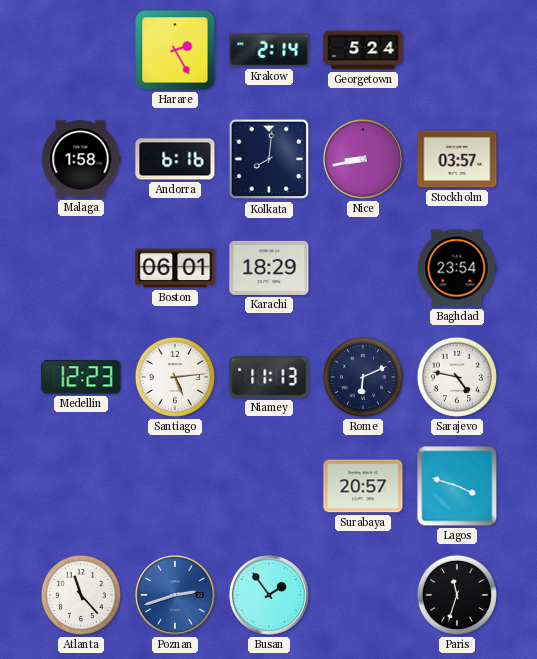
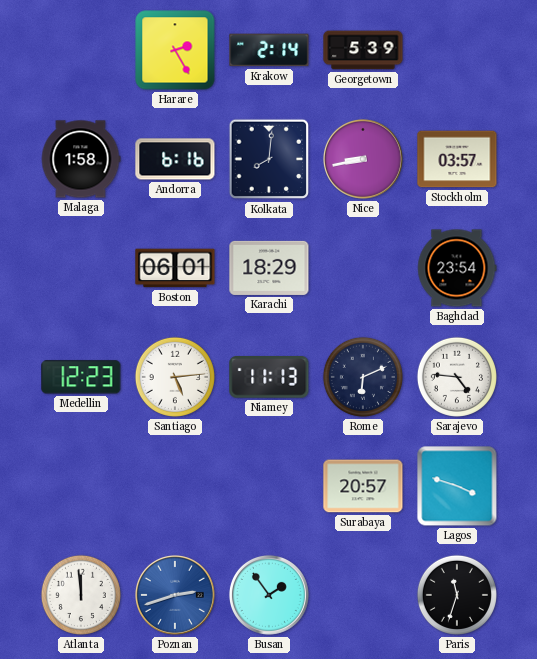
Georgetown: 5:24 -> 5:39
Sarajevo: 4:47 -> 4:46
Atlanta: 11:23 -> 11:59
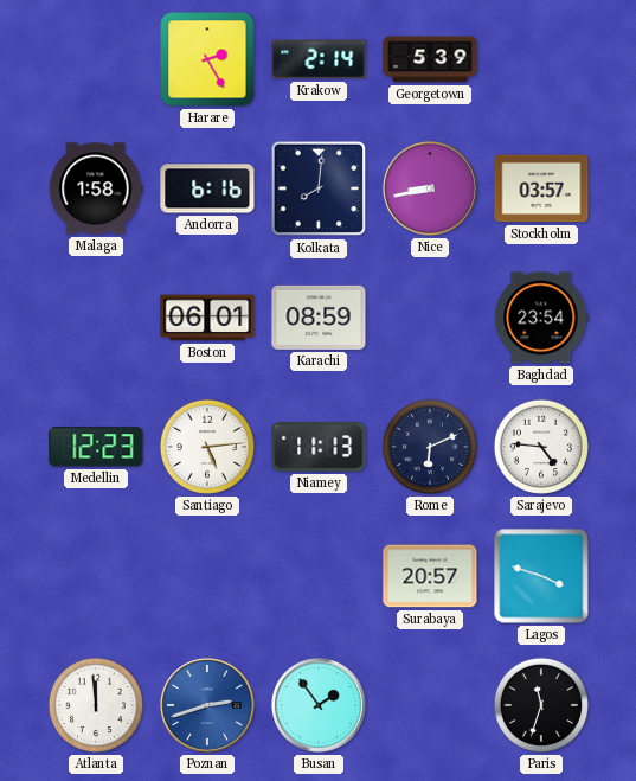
Karachi: 18:29 -> 08:59
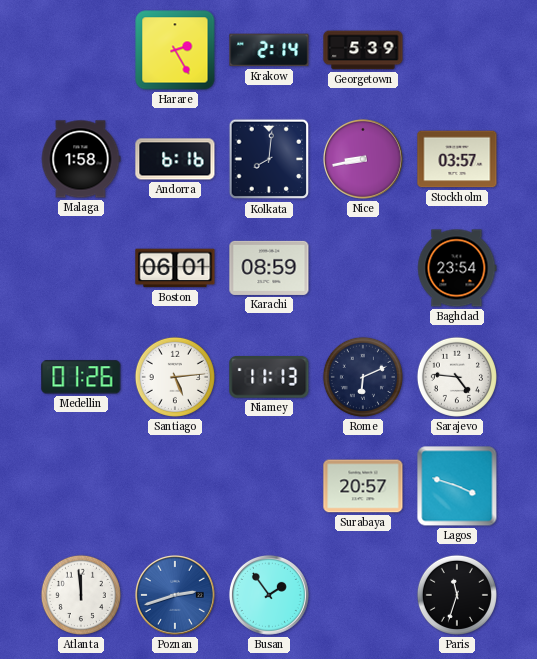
Medellin: 12:23 -> 01:26
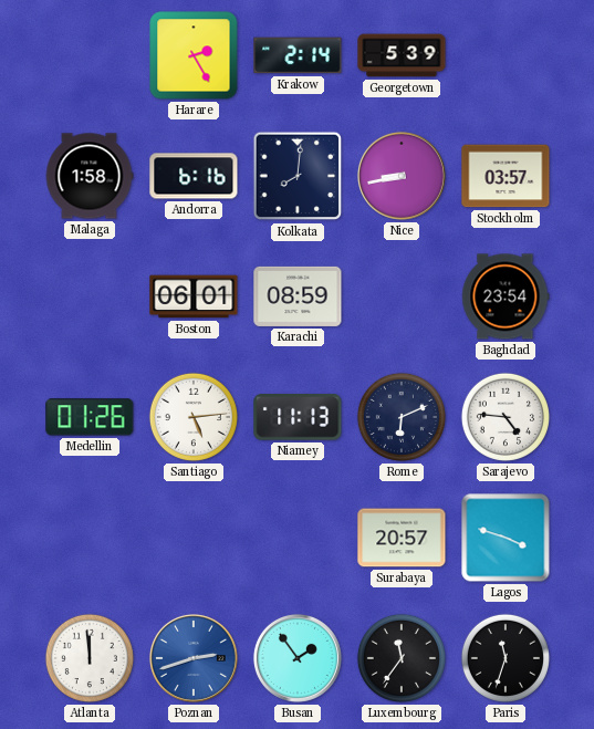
Luxembourg: none -> 11:36
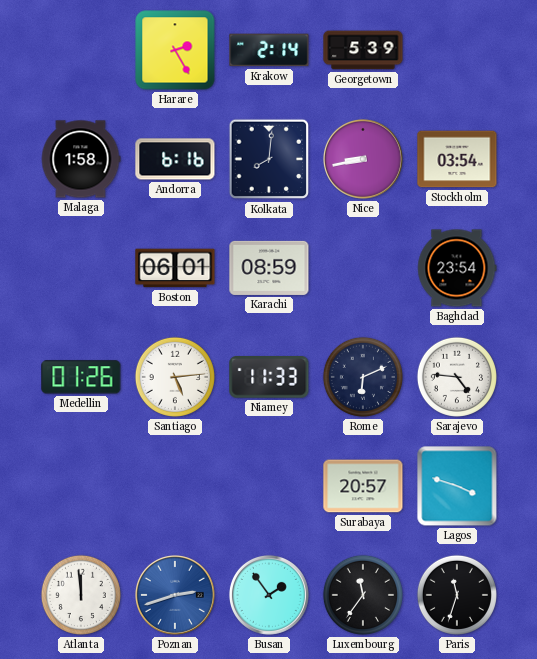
Stockholm: 03:57 -> 03:54
Niamey: 11:13 -> 11:33
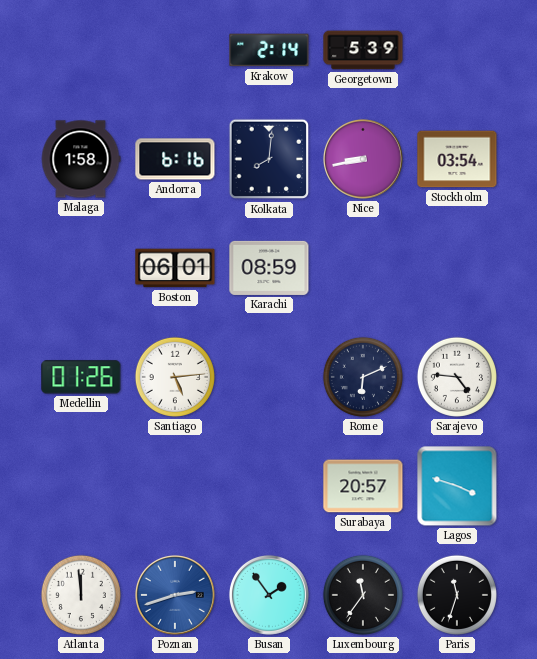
Harare: 2:25 -> none
Baghdad: 23:54 -> none
Niamey: 11:33 -> none
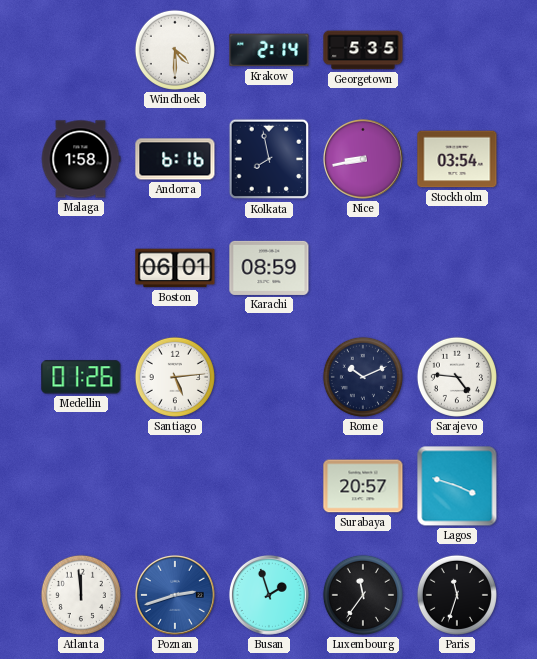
Windhoek: none -> 4:30
Georgetown: 5:39 -> 5:35
Kolkata: 8:01 -> 7:58
Rome: 6:11 -> 10:11
Busan: 1:54 -> 1:57
